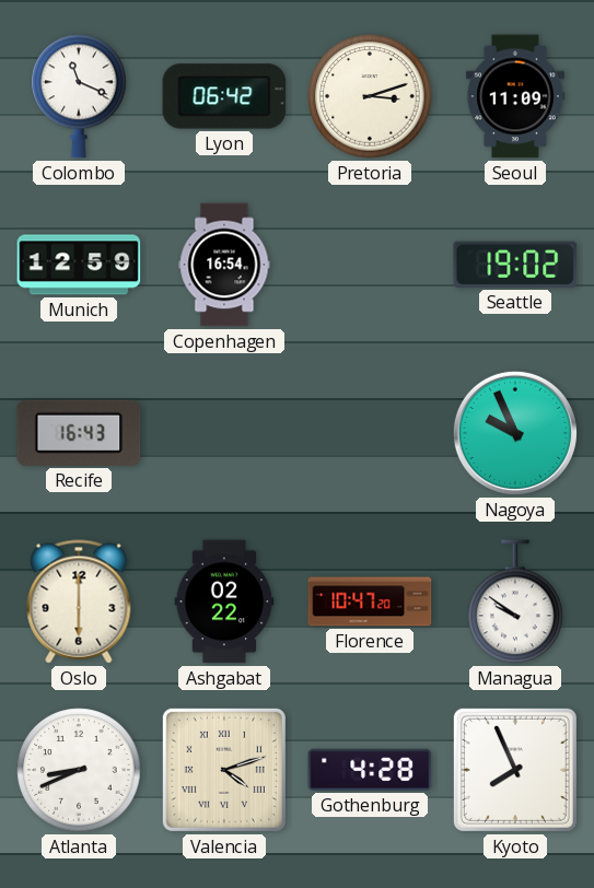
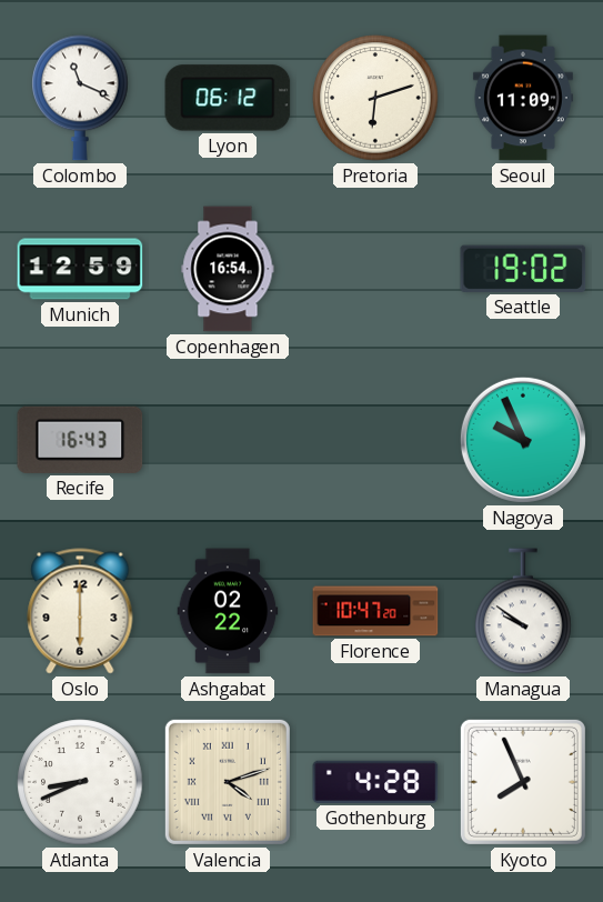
Lyon: 06:42 -> 06:12
Pretoria: 3:12 -> 6:12
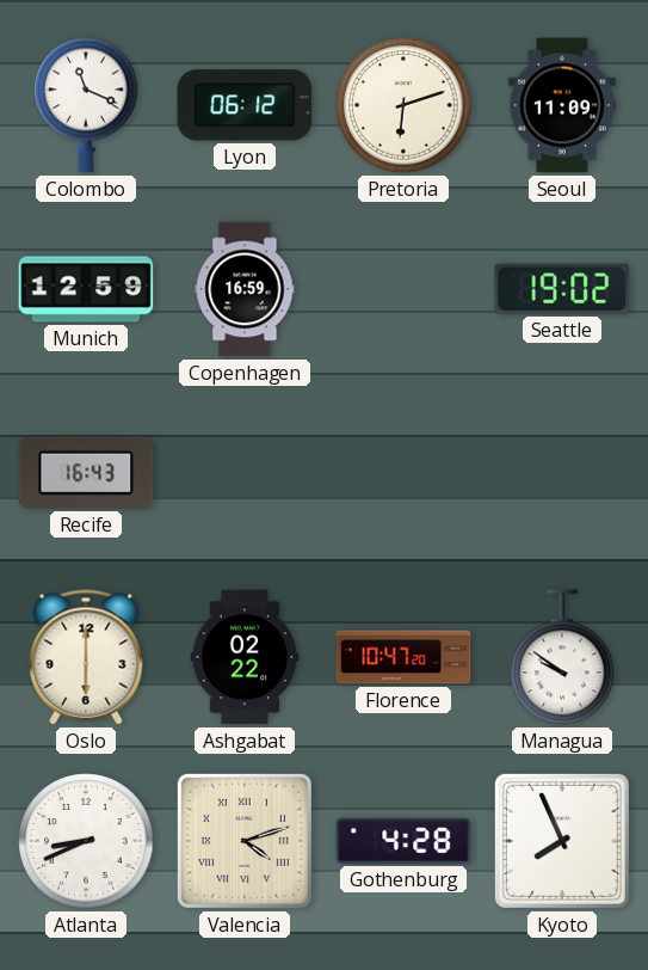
Copenhagen: 16:54 -> 16:59
Nagoya: 9:56 -> none
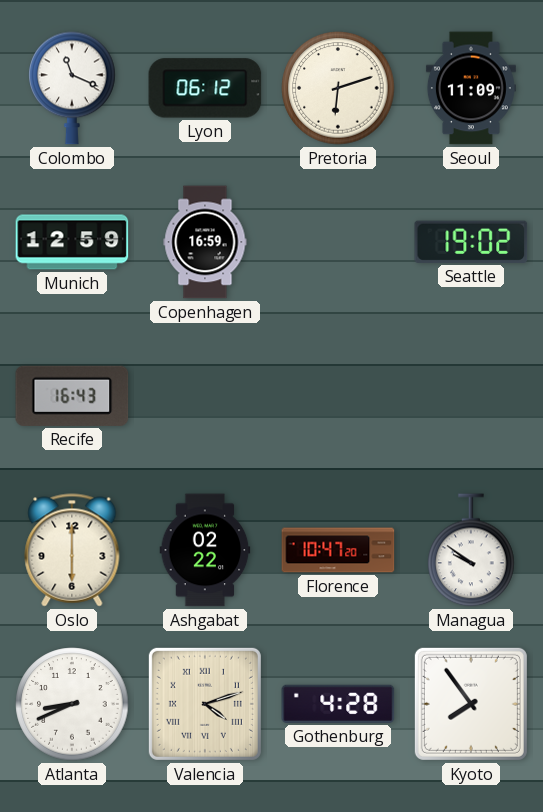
Kyoto: 7:56 -> 7:54
